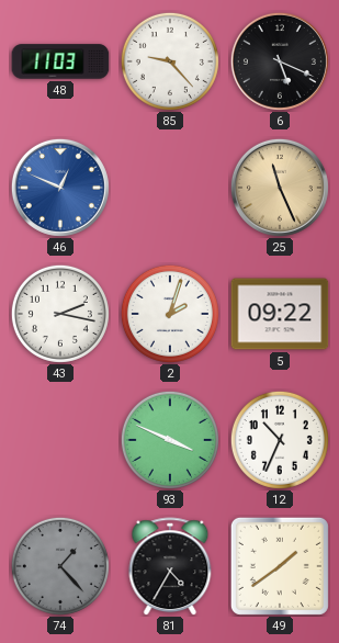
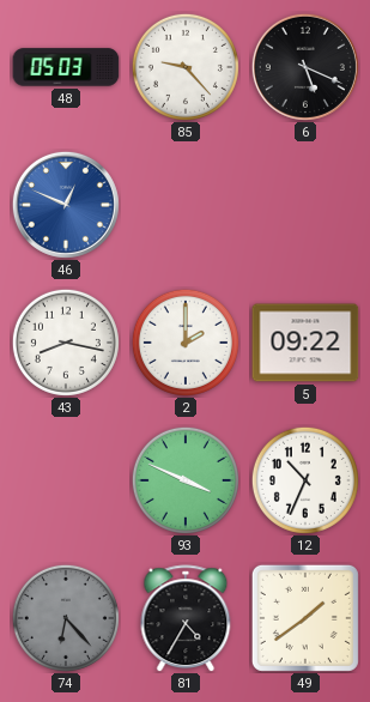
48: 11:03 -> 05:03
25: 11:26 -> none
43: 2:17 -> 8:17
2: 2:03 -> 2:00
74: 1:23 -> 6:23
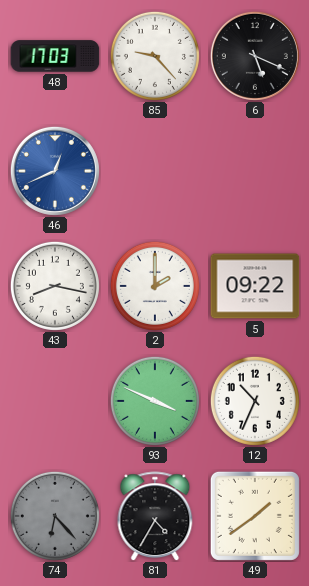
48: 05:03 -> 17:03
46: 12:49 -> 12:41
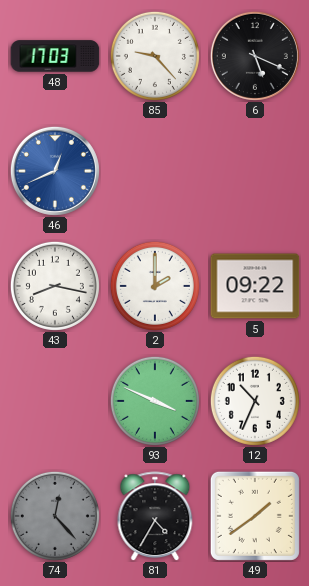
74: 6:23 -> 12:23
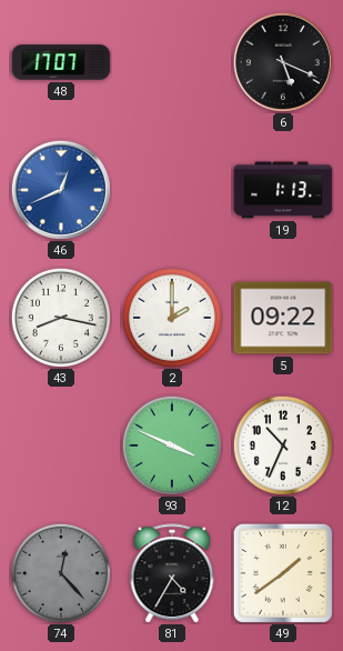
48: 17:03 -> 17:07
85: 9:23 -> none
19: none -> 1:13
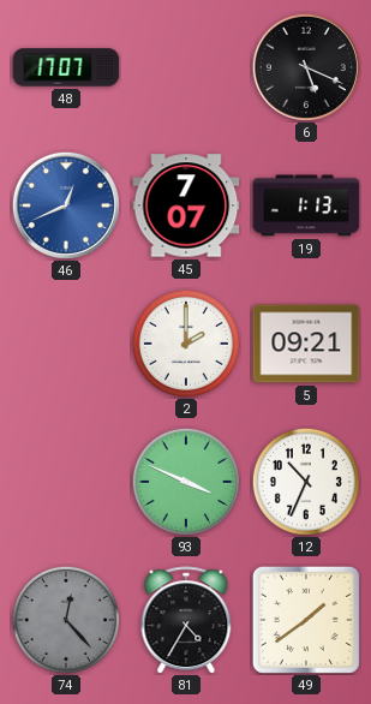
45: none -> 7:07
43: 8:17 -> none
5: 09:22 -> 09:21
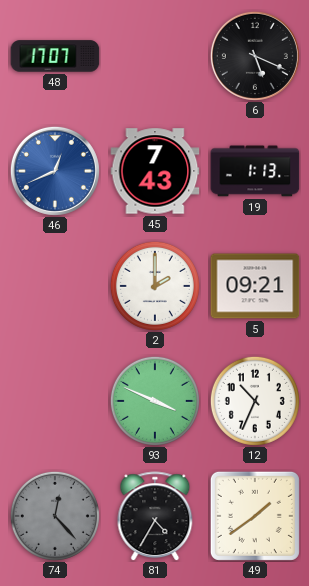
45: 7:07 -> 7:43
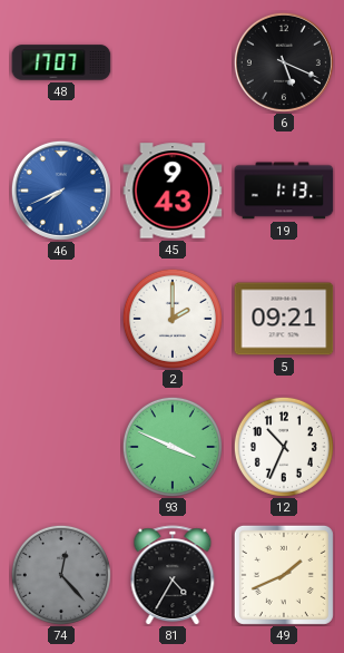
46: 12:41 -> 7:41
45: 7:43 -> 9:43
49: 1:39 -> 1:41
